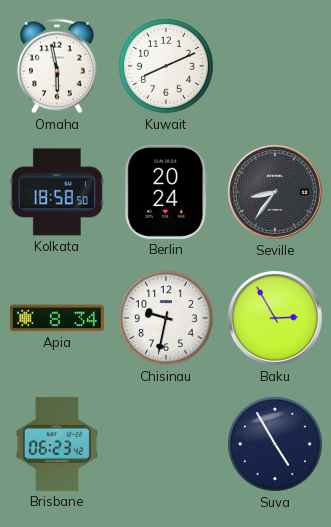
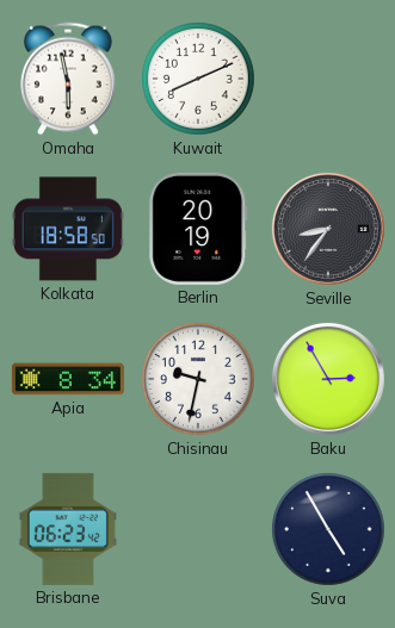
Berlin: 20:24 -> 20:19
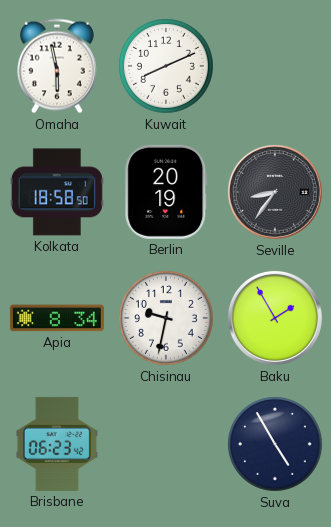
Baku: 2:55 -> 1:55
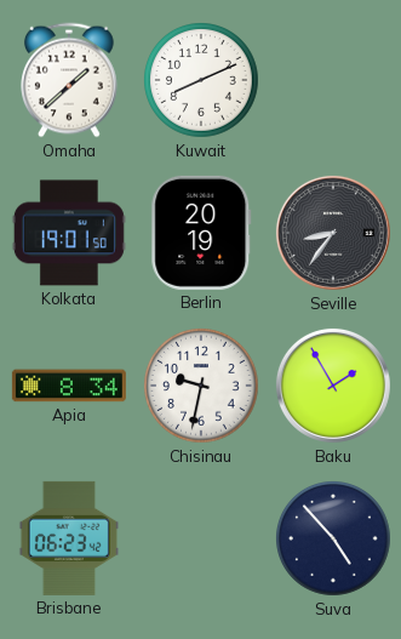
Omaha: 5:58 -> 1:38
Kolkata: 18:58 -> 19:01
Suva: 4:55 -> 4:53
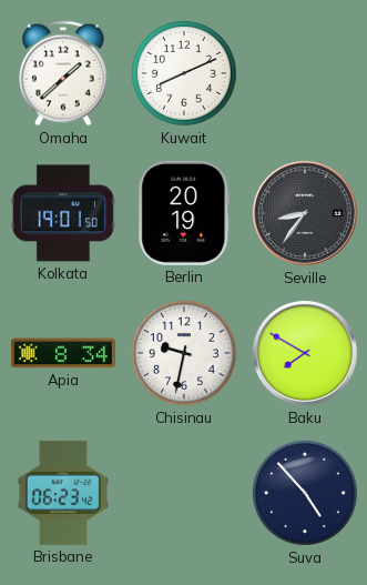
Baku: 1:55 -> 7:50
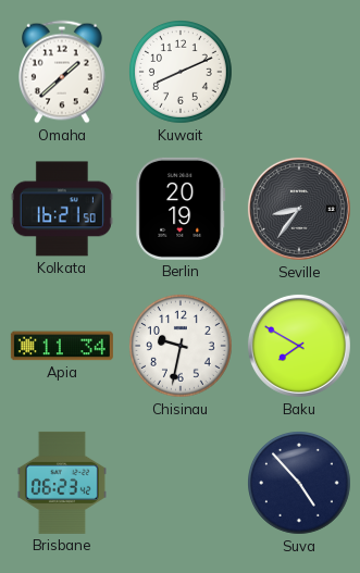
Kolkata: 19:01 -> 16:21
Apia: 8:34 -> 11:34
